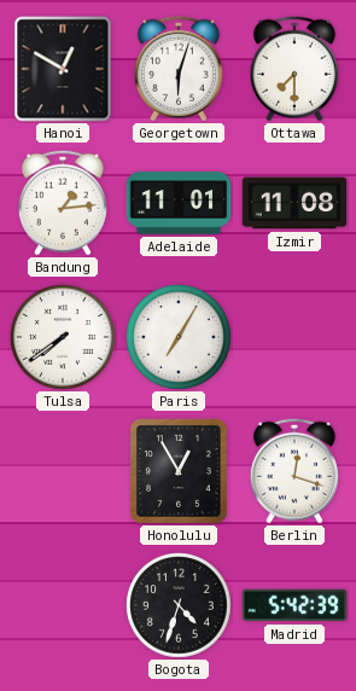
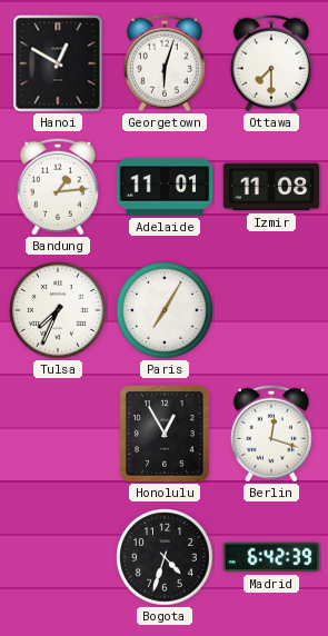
Tulsa: 7:39 -> 7:34
Madrid: 5:42 -> 6:42
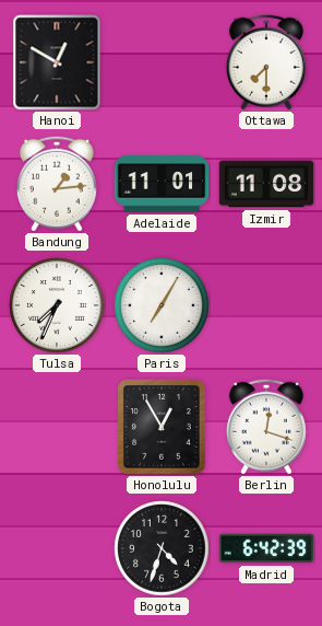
Georgetown: 6:03 -> none
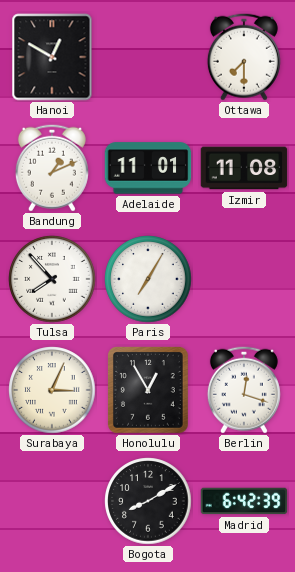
Bandung: 1:14 -> 1:11
Tulsa: 7:34 -> 7:53
Surabaya: none -> 3:04
Bogota: 4:33 -> 8:10
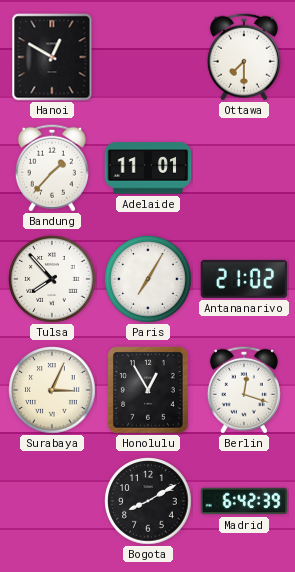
Bandung: 1:11 -> 1:37
Izmir: 11:08 -> none
Antananarivo: none -> 21:02
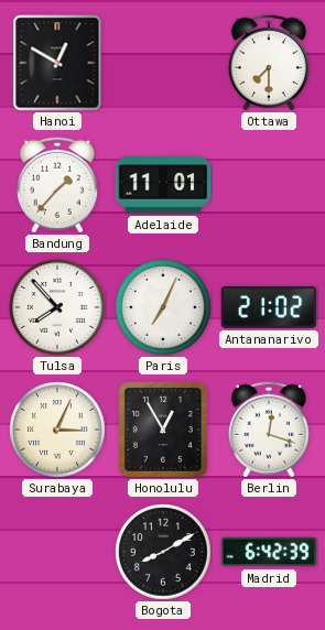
Paris: 7:05 -> 7:04
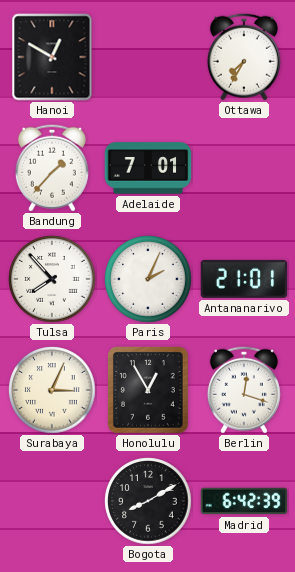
Ottawa: 7:30 -> 7:35
Adelaide: 11:01 -> 7:01
Paris: 7:04 -> 2:04
Antananarivo: 21:02 -> 21:01
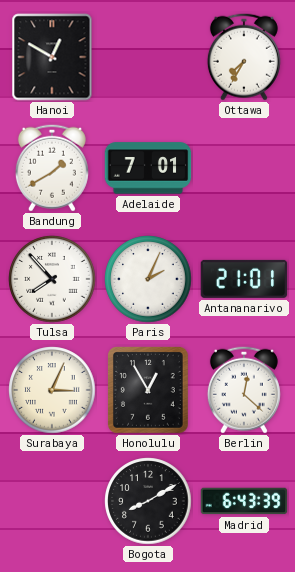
Bandung: 1:37 -> 1:40
Berlin: 12:18 -> 12:22
Madrid: 6:42 -> 6:43
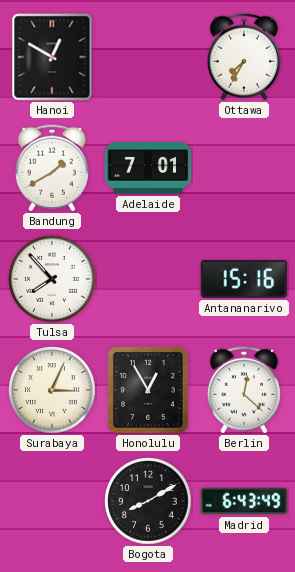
Paris: 2:04 -> none
Antananarivo: 21:01 -> 15:16
Madrid: 6:43:39 -> 6:43:49
